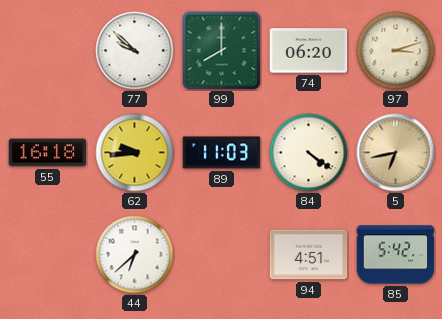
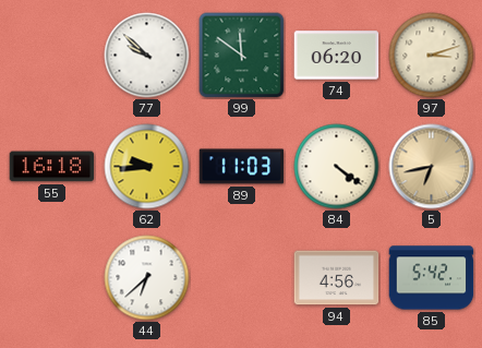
99: 8:00 -> 11:51
94: 4:51 -> 4:56
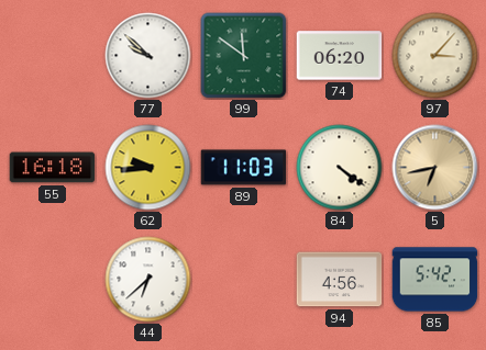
97: 3:12 -> 3:07
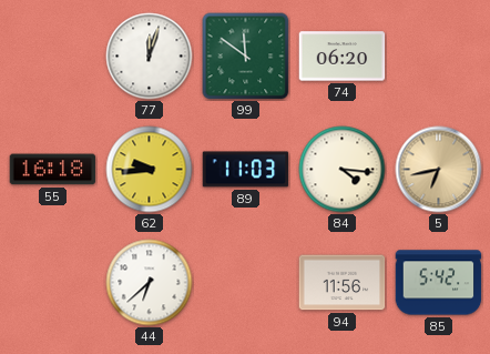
77: 9:52 -> 12:03
97: 3:07 -> none
84: 4:21 -> 4:16
94: 4:56 -> 11:56
